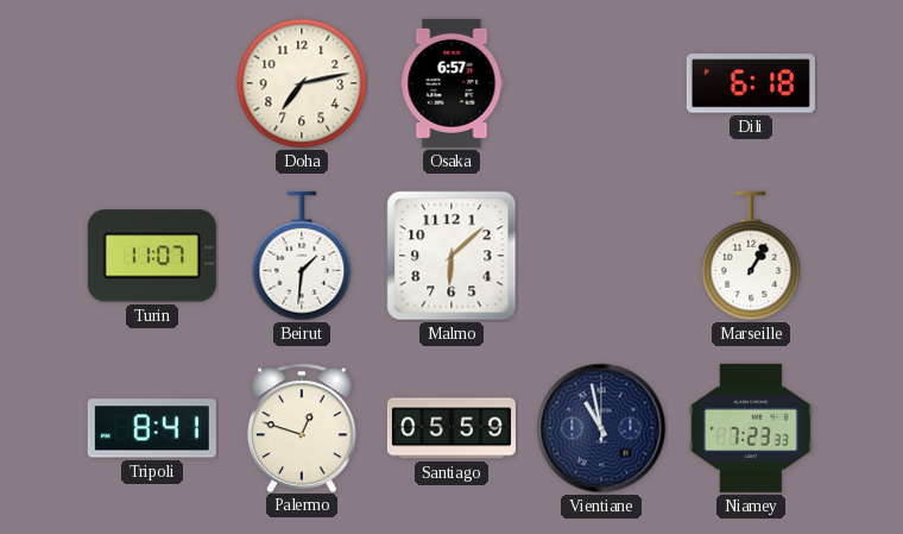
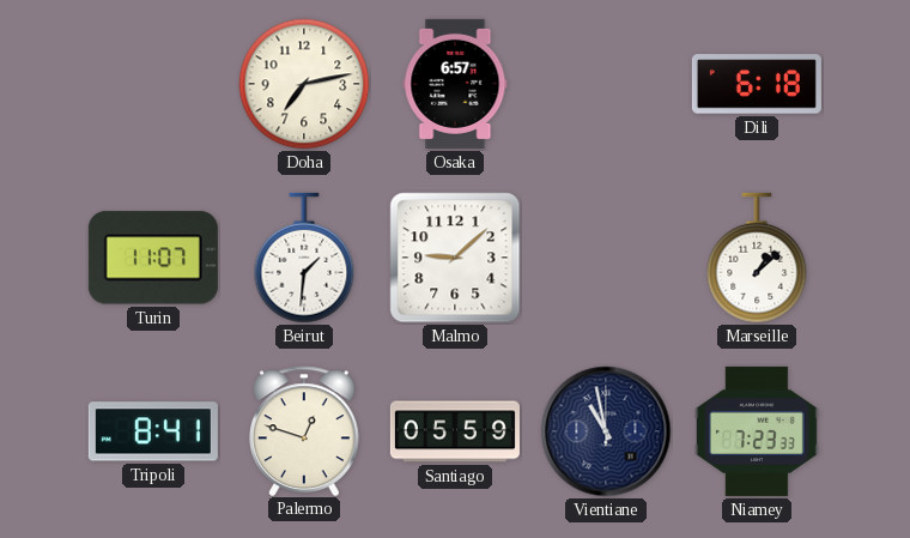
Malmo: 6:08 -> 9:08
Marseille: 1:05 -> 1:08
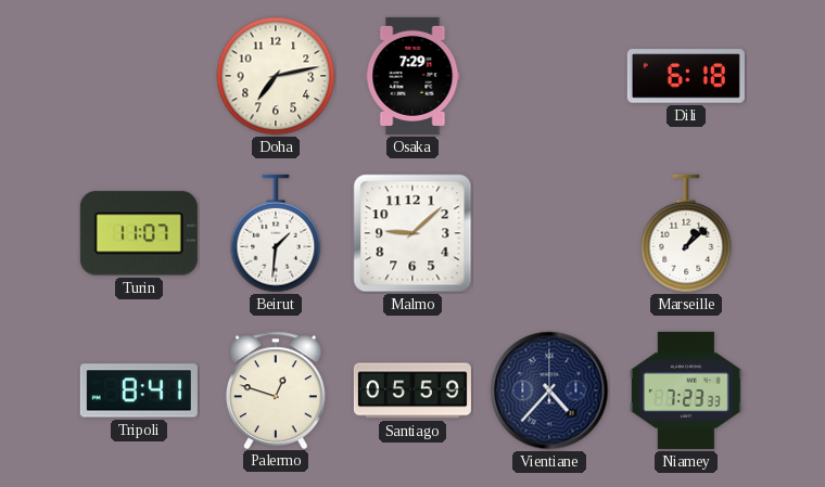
Osaka: 6:57 -> 7:29
Vientiane: 10:58 -> 4:37
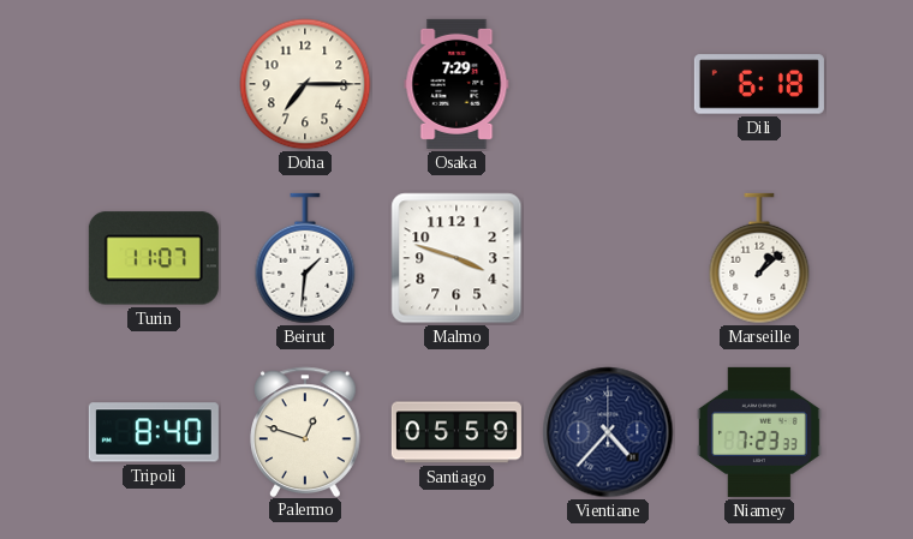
Doha: 7:13 -> 7:15
Malmo: 9:08 -> 3:48
Tripoli: 8:41 -> 8:40
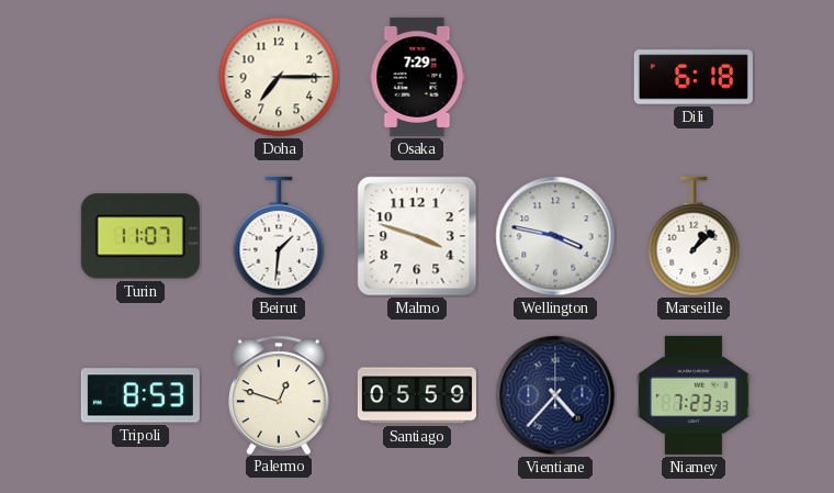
Wellington: none -> 3:47
Tripoli: 8:40 -> 8:53
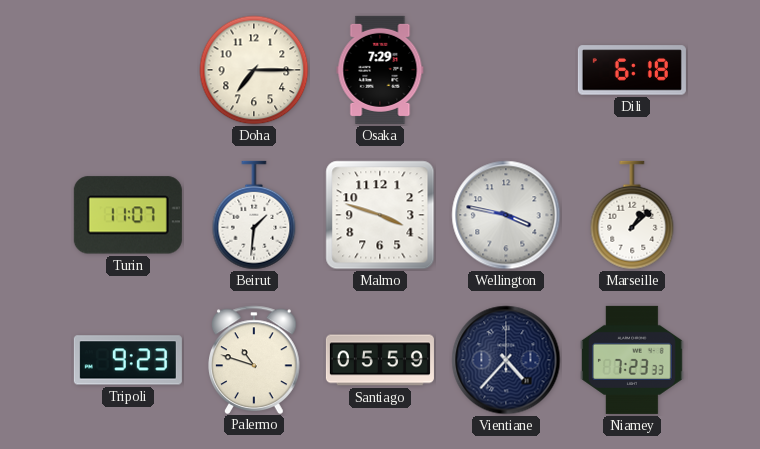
Tripoli: 8:53 -> 9:23
Palermo: 12:48 -> 10:48
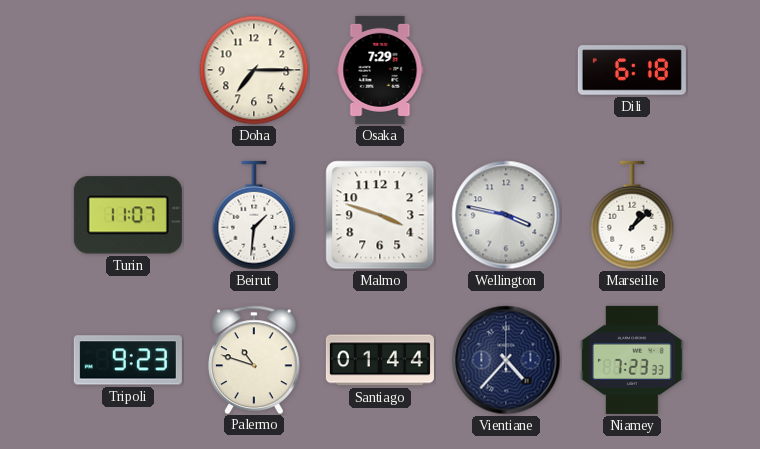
Santiago: 05:59 -> 01:44
